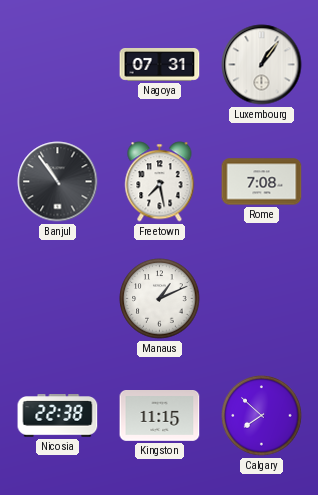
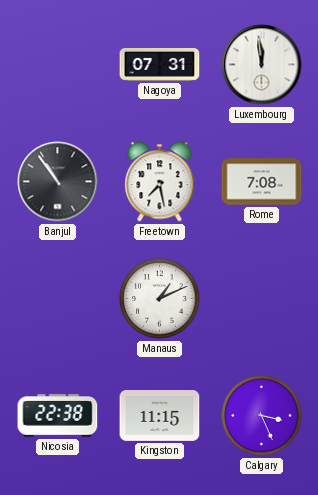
Luxembourg: 1:06 -> 11:59
Calgary: 7:52 -> 3:26
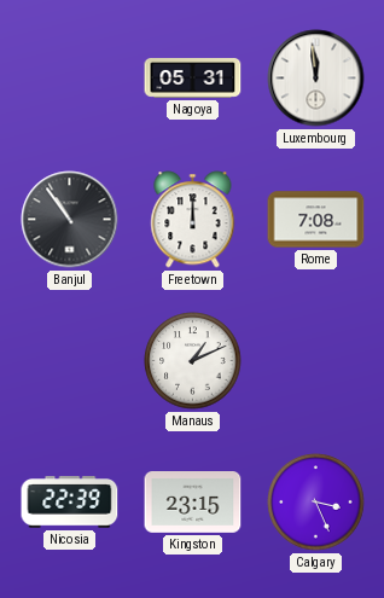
Nagoya: 07:31 -> 05:31
Freetown: 7:28 -> 12:00
Nicosia: 22:38 -> 22:39
Kingston: 11:15 -> 23:15
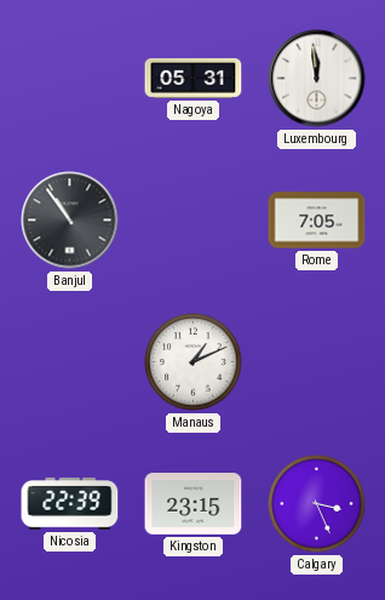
Freetown: 12:00 -> none
Rome: 7:08 -> 7:05
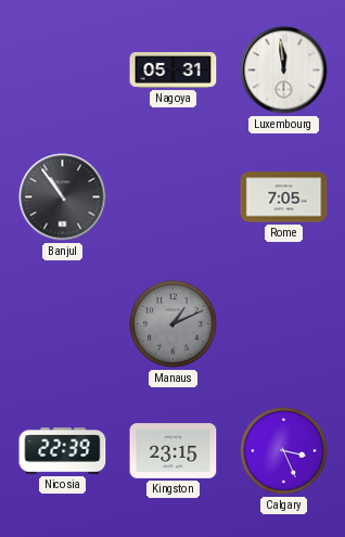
Manaus dial: white -> grey
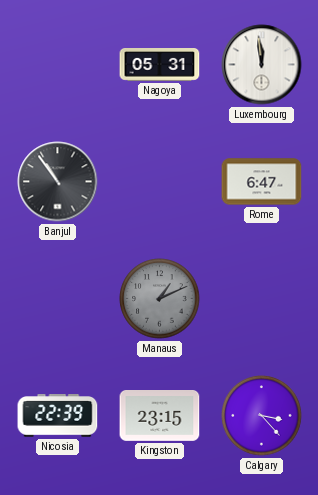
Rome: 7:05 -> 6:47
Calgary: 3:26 -> 3:23
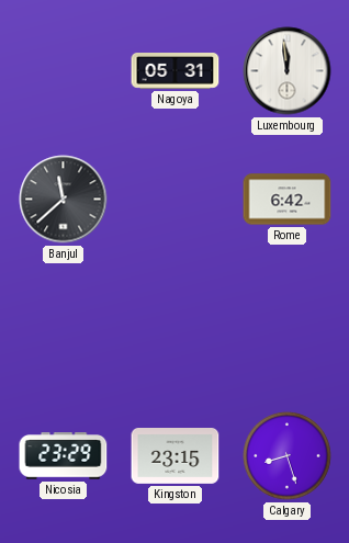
Banjul: 10:54 -> 11:38
Rome: 6:47 -> 6:42
Manaus: 1:11 -> none
Nicosia: 22:39 -> 23:29
Calgary: 3:23 -> 8:27
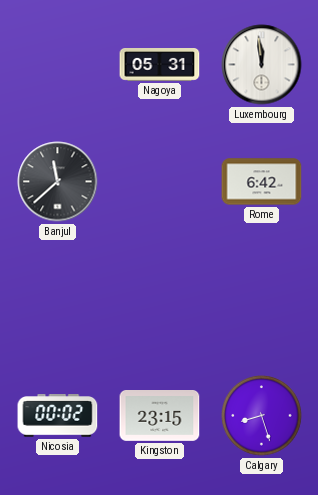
Nicosia: 23:29 -> 00:02
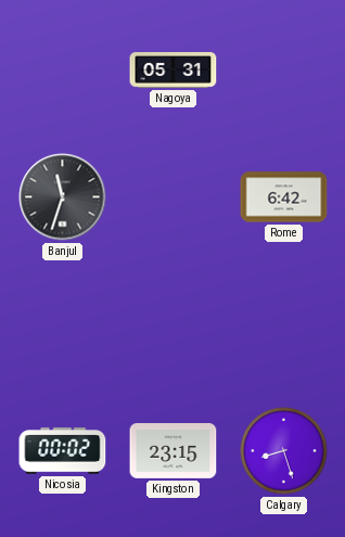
Luxembourg: 11:59 -> none
Banjul: 11:38 -> 11:33
